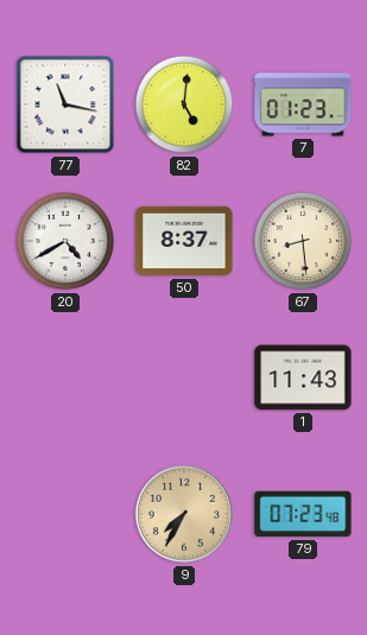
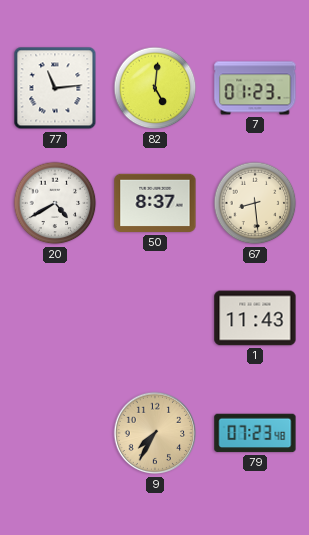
77: 11:17 -> 11:14
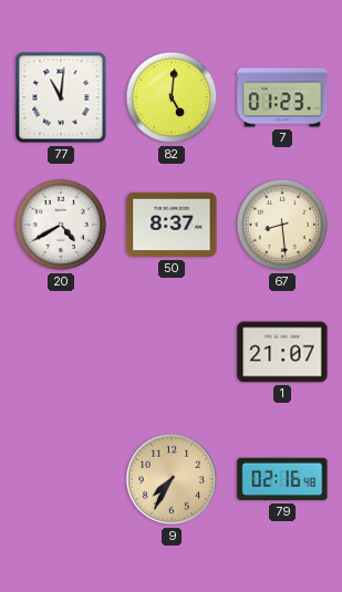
77: 11:14 -> 11:01
1: 11:43 -> 21:07
79: 07:23 -> 02:16
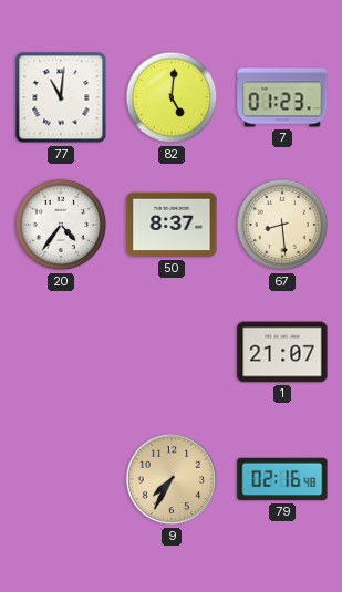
20: 4:40 -> 4:36
